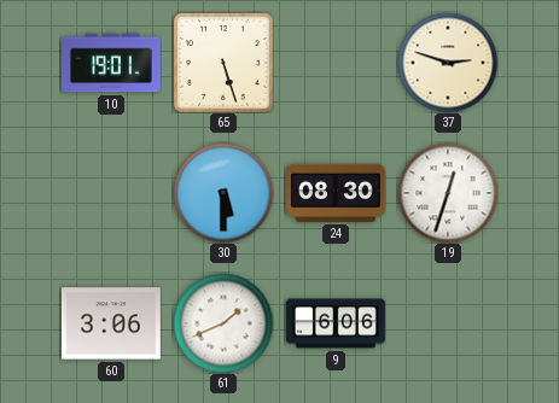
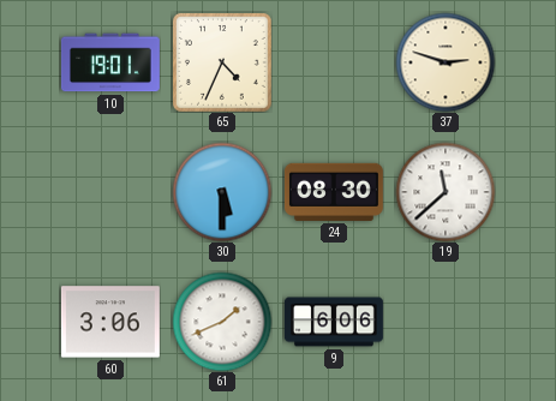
65: 5:27 -> 4:34
19: 12:33 -> 11:38
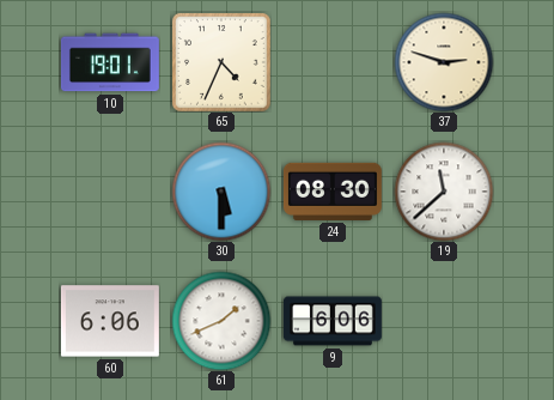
60: 3:06 -> 6:06
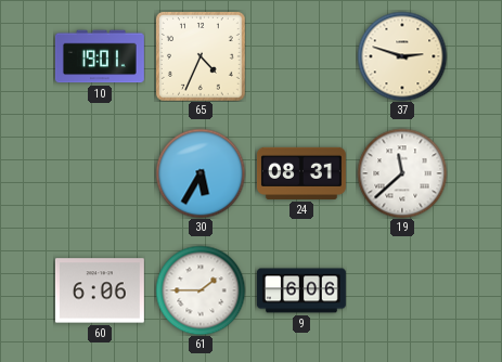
30: 5:30 -> 5:35
24: 08:30 -> 08:31
61: 1:41 -> 1:45
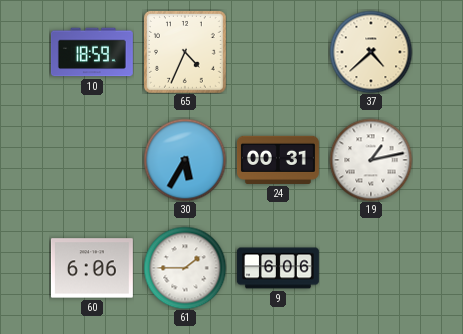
10: 19:01 -> 18:59
37: 2:48 -> 4:38
24: 08:31 -> 00:31
19: 11:38 -> 1:13
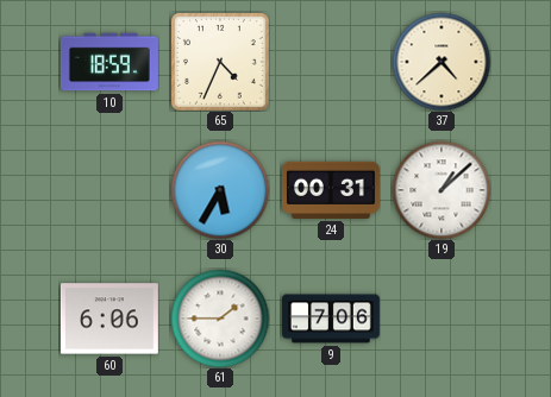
19: 1:13 -> 1:08
9: 6:06 -> 7:06
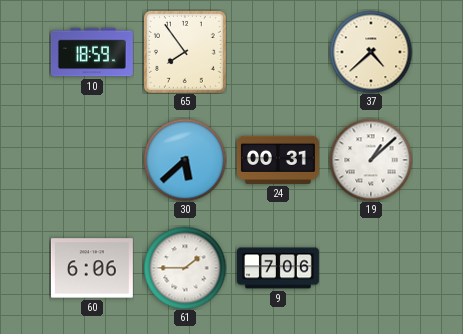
65: 4:34 -> 7:54
30: 5:35 -> 5:38
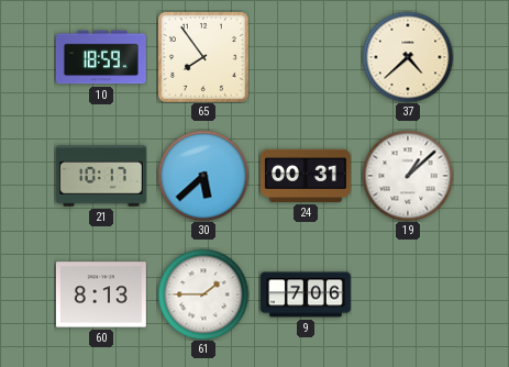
21: none -> 10:17
60: 6:06 -> 8:13
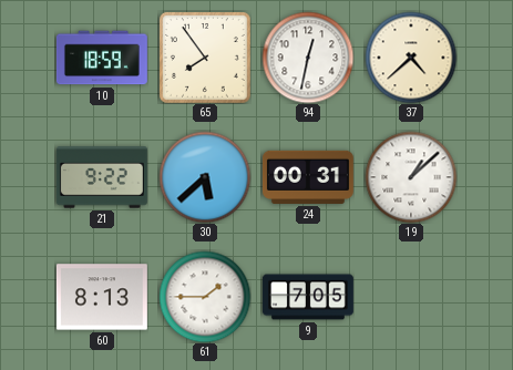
94: none -> 12:32
21: 10:17 -> 9:22
9: 7:06 -> 7:05
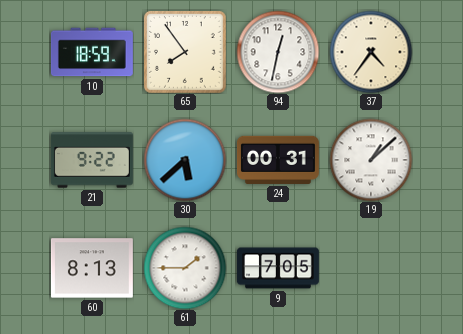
37: 4:38 -> 4:36
